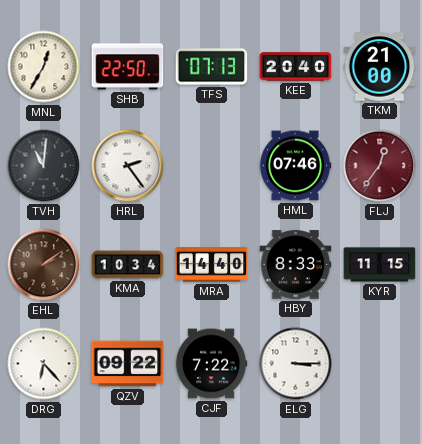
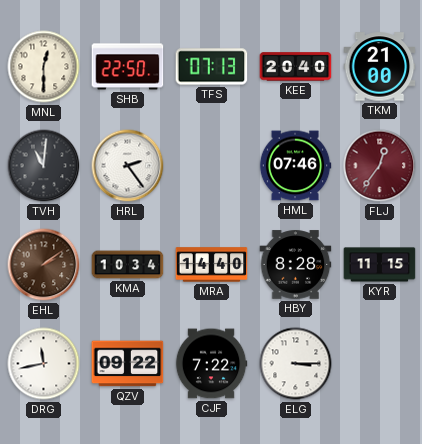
MNL: 12:35 -> 12:30
HBY: 8:33 -> 8:28
DRG: 6:23 -> 11:43
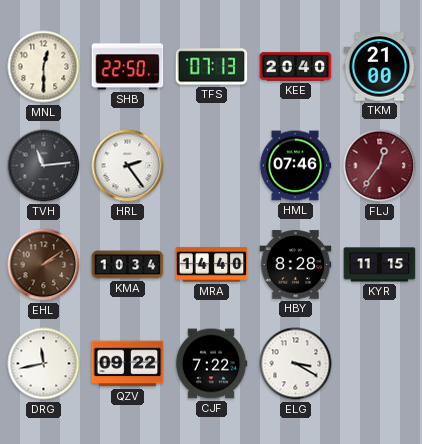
TVH: 11:01 -> 11:14
ELG: 3:15 -> 3:20
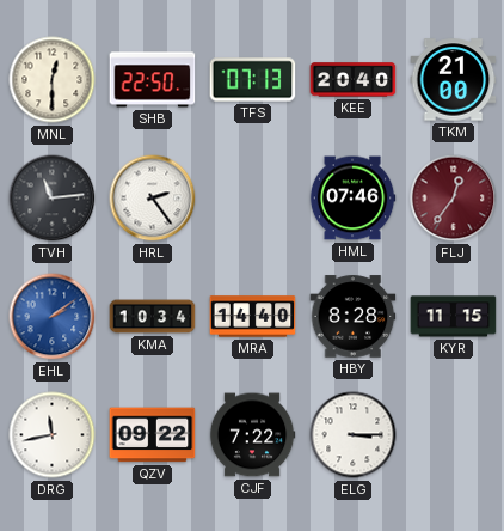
EHL dial: brown -> blue
ELG: 3:20 -> 3:15
